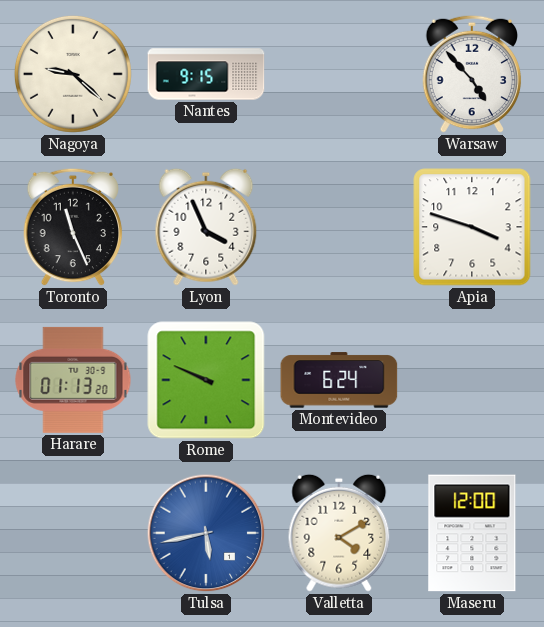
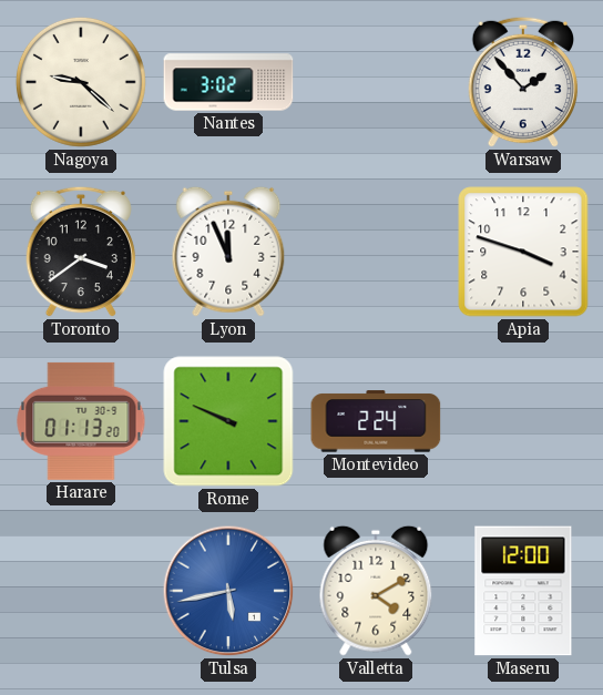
Nantes: 9:15 -> 3:02
Warsaw: 4:53 -> 1:53
Toronto: 11:26 -> 3:39
Lyon: 3:56 -> 11:56
Montevideo: 6:24 -> 2:24
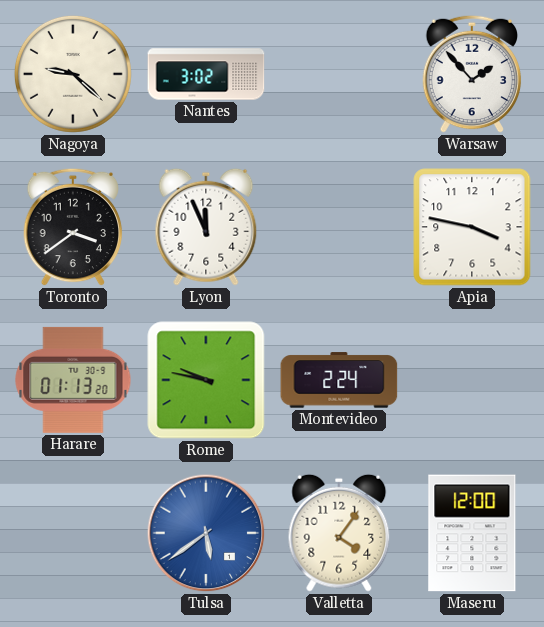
Apia: 3:48 -> 3:47
Rome: 9:49 -> 9:47
Tulsa: 5:43 -> 5:39
Valletta: 4:10 -> 4:06
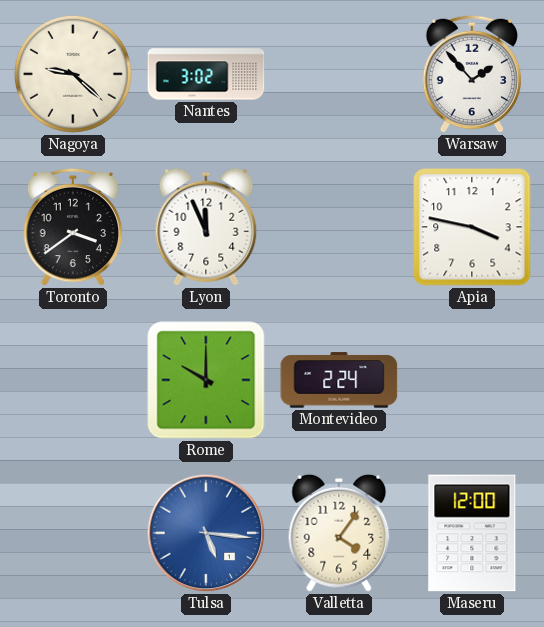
Harare: 01:13 -> none
Rome: 9:47 -> 10:00
Tulsa: 5:39 -> 5:16
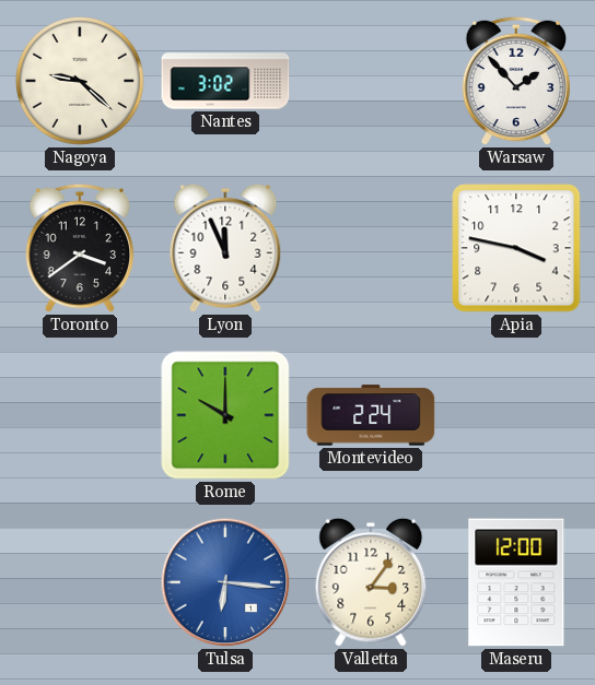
Tulsa: 5:16 -> 6:16
Valletta: 4:06 -> 3:06
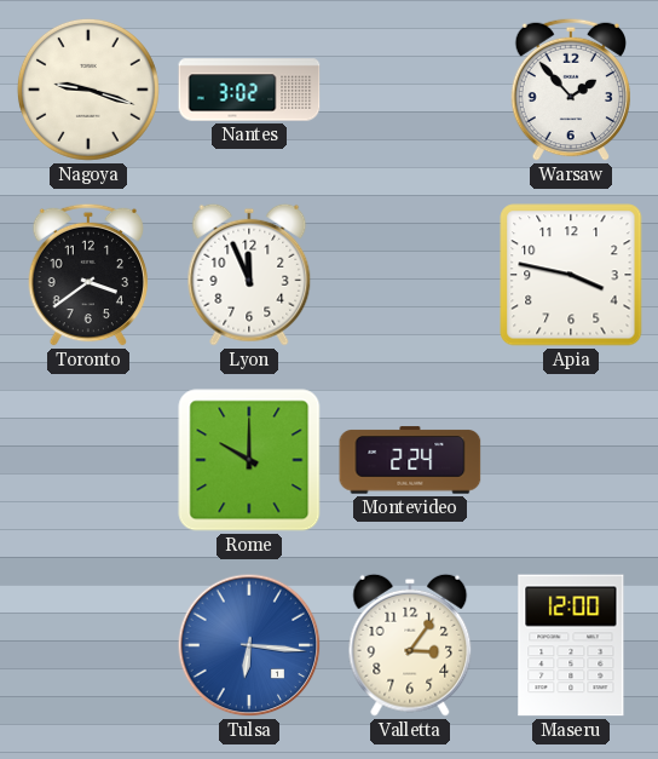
Nagoya: 9:22 -> 9:18
